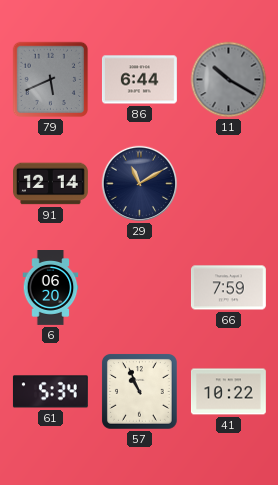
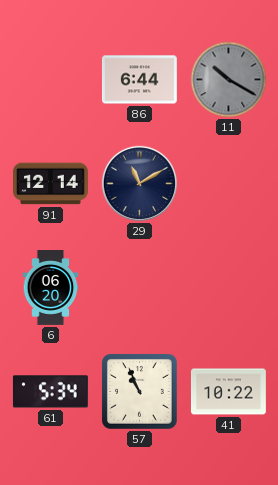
79: 5:41 -> none
66: 7:59 -> none
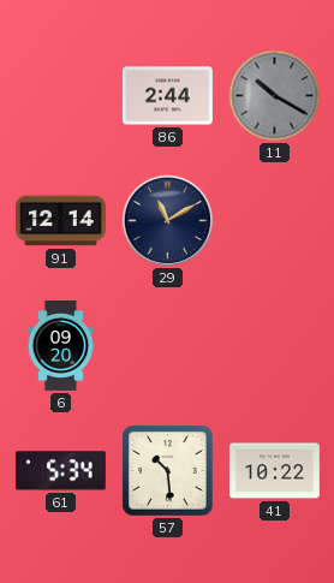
86: 6:44 -> 2:44
6: 06:20 -> 09:20
57: 10:56 -> 10:29
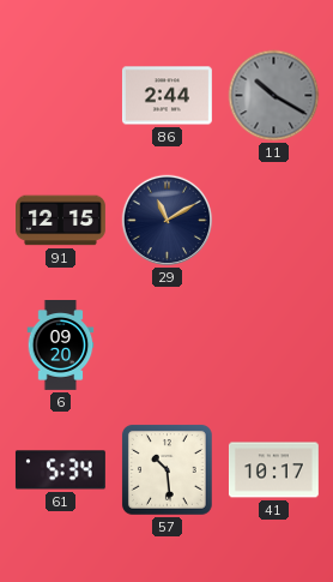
91: 12:14 -> 12:15
41: 10:22 -> 10:17
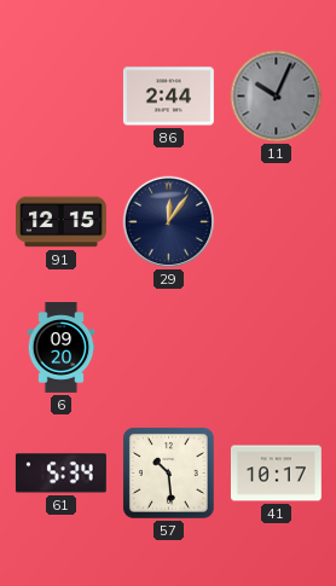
11: 10:20 -> 10:04
29: 11:10 -> 12:06
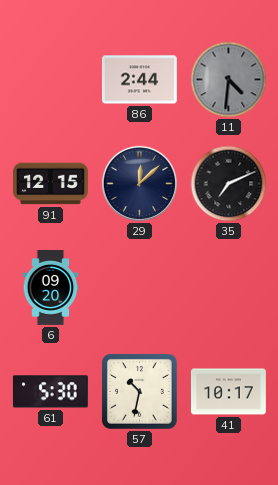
11: 10:04 -> 4:31
29: 12:06 -> 12:08
35: none -> 7:11
61: 5:34 -> 5:30
57: 10:29 -> 10:32
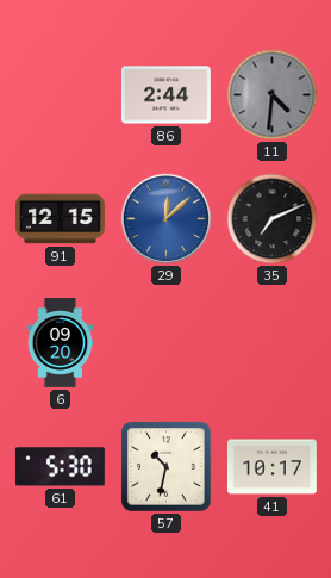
29 dial: navy -> blue
